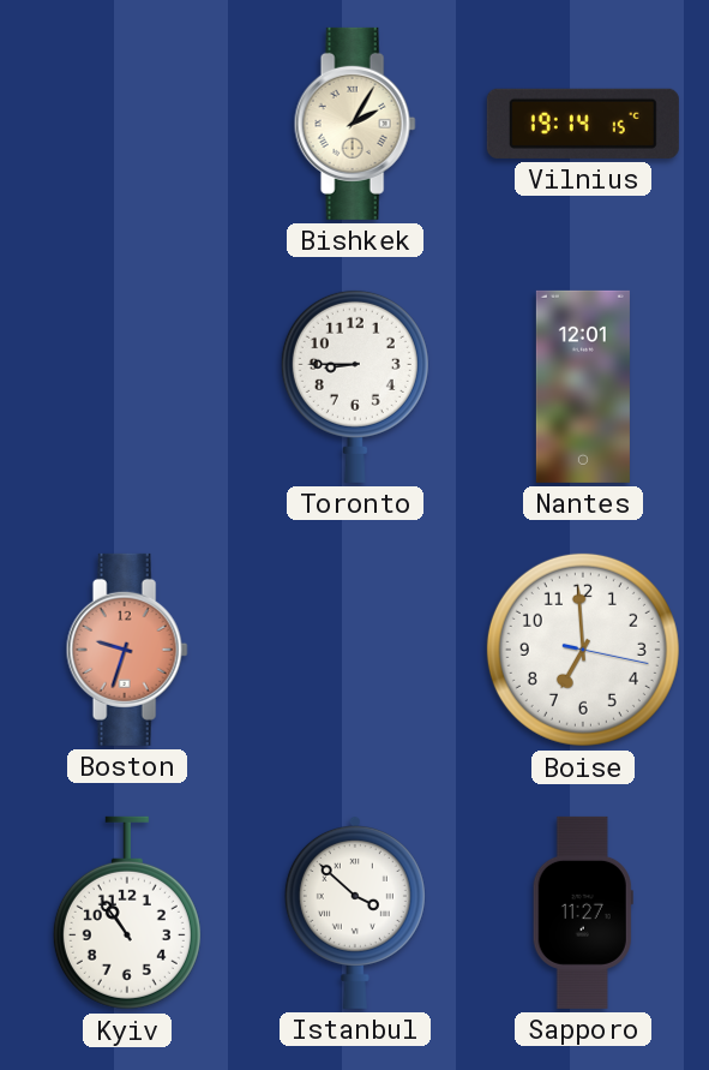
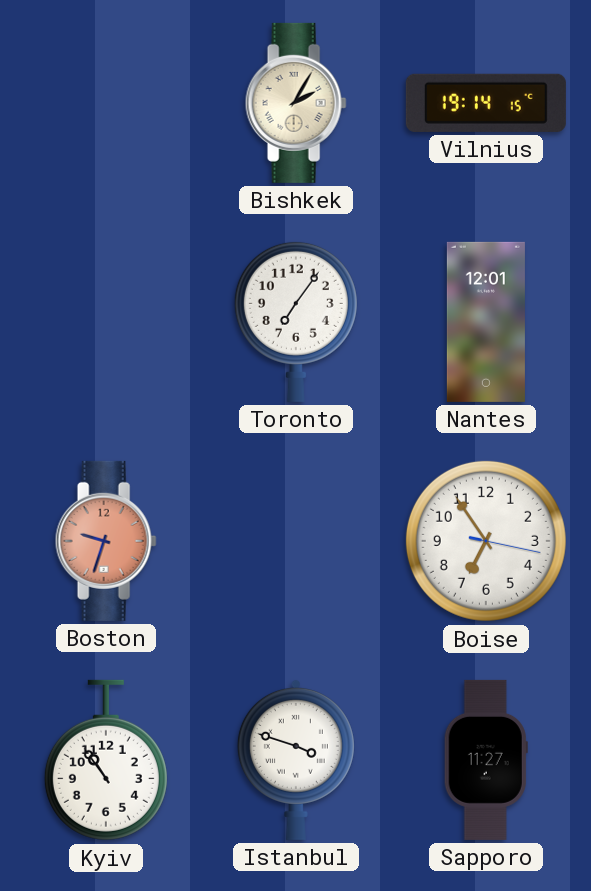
Toronto: 8:45 -> 7:06
Boise: 6:59 -> 6:54
Istanbul: 3:52 -> 3:48
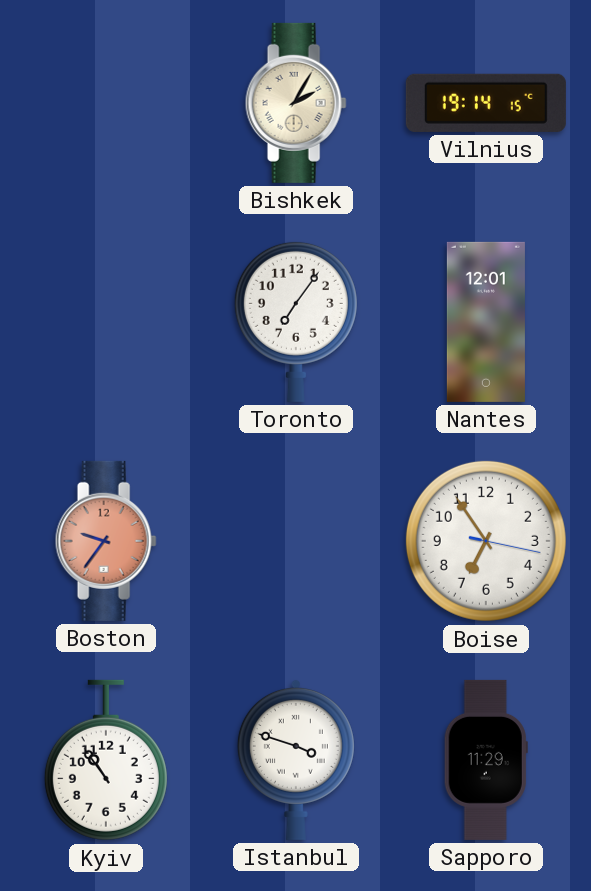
Boston: 9:33 -> 9:36
Sapporo: 11:27 -> 11:29
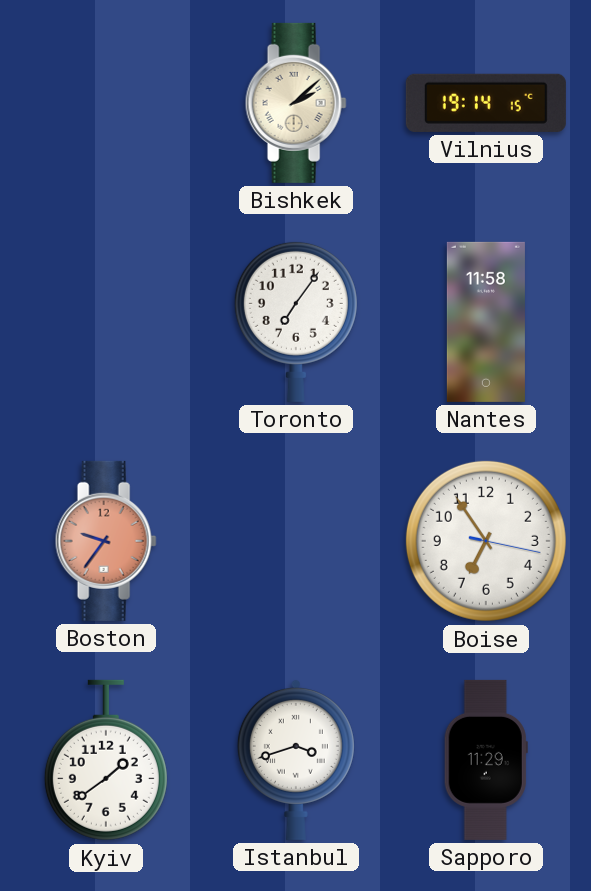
Bishkek: 2:05 -> 2:08
Nantes: 12:01 -> 11:58
Kyiv: 10:54 -> 1:39
Istanbul: 3:48 -> 3:42
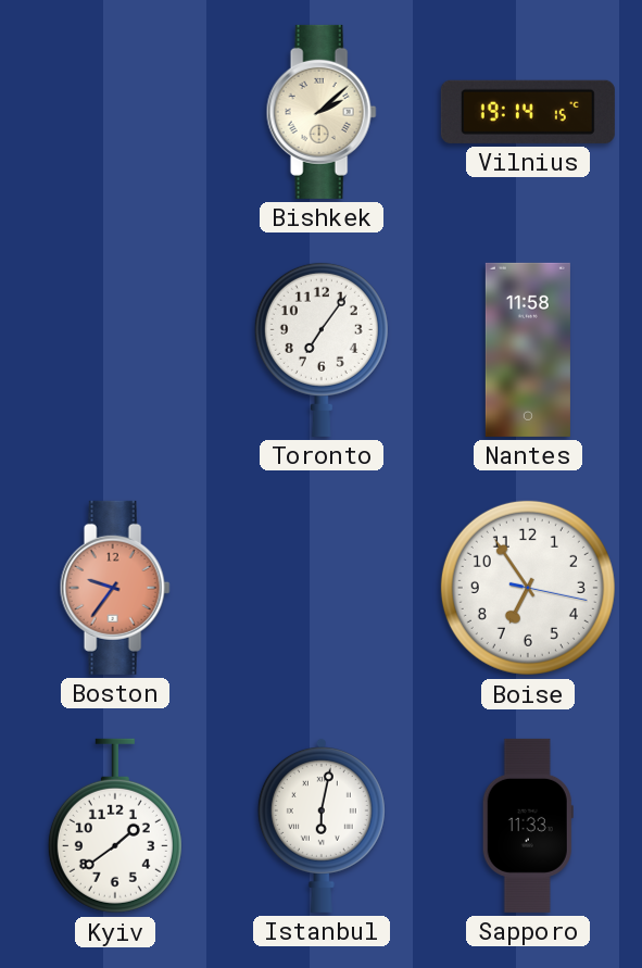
Istanbul: 3:42 -> 6:02
Sapporo: 11:29 -> 11:33
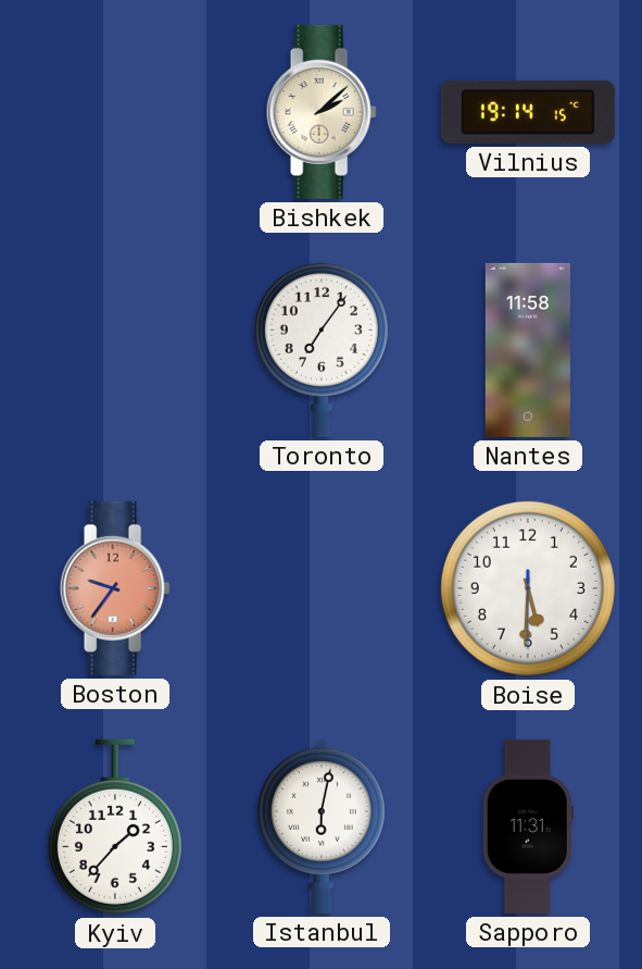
Boise: 6:54 -> 5:30
Kyiv: 1:39 -> 1:37
Sapporo: 11:33 -> 11:31
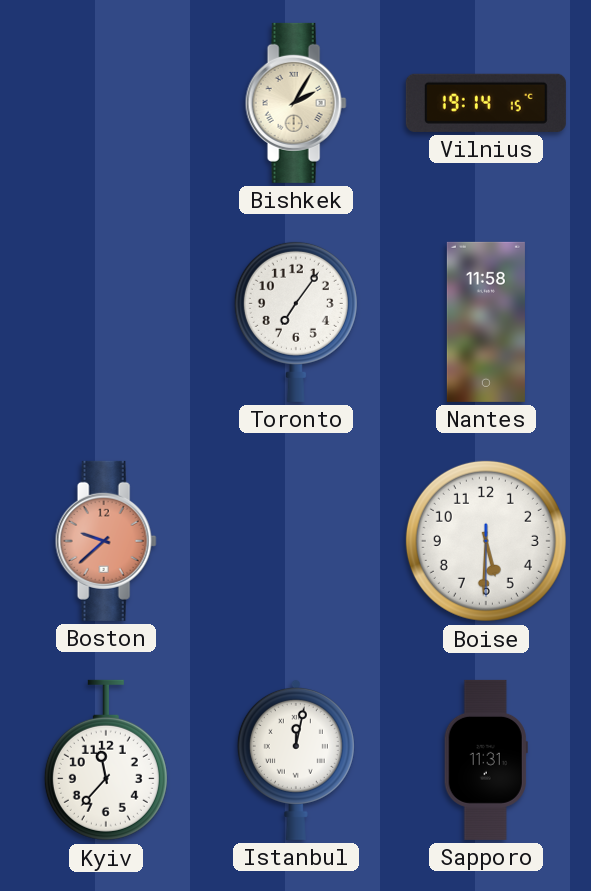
Bishkek: 2:08 -> 2:05
Boston: 9:36 -> 9:38
Kyiv: 1:37 -> 11:37
Istanbul: 6:02 -> 12:02
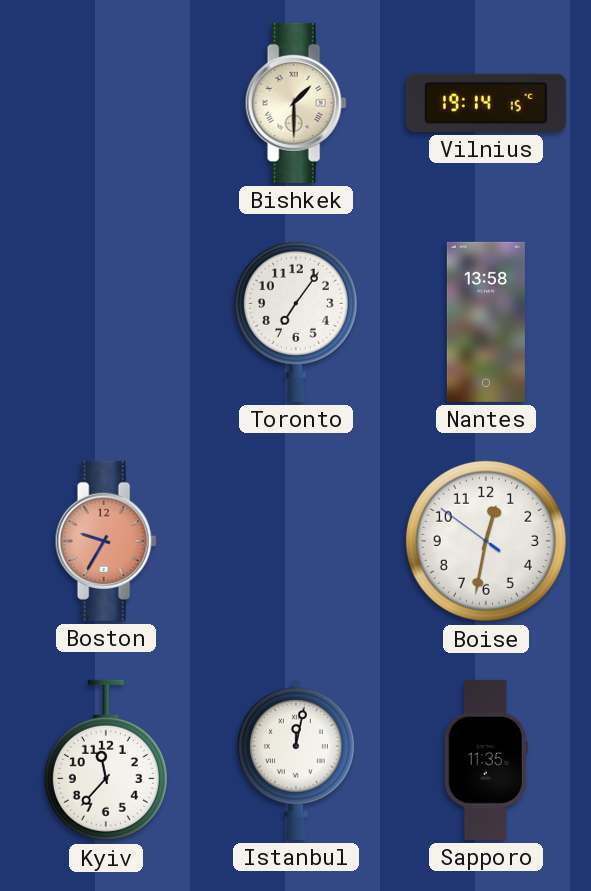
Bishkek: 2:05 -> 1:30
Nantes: 11:58 -> 13:58
Boston: 9:38 -> 9:35
Boise: 5:30 -> 12:31
Sapporo: 11:31 -> 11:35
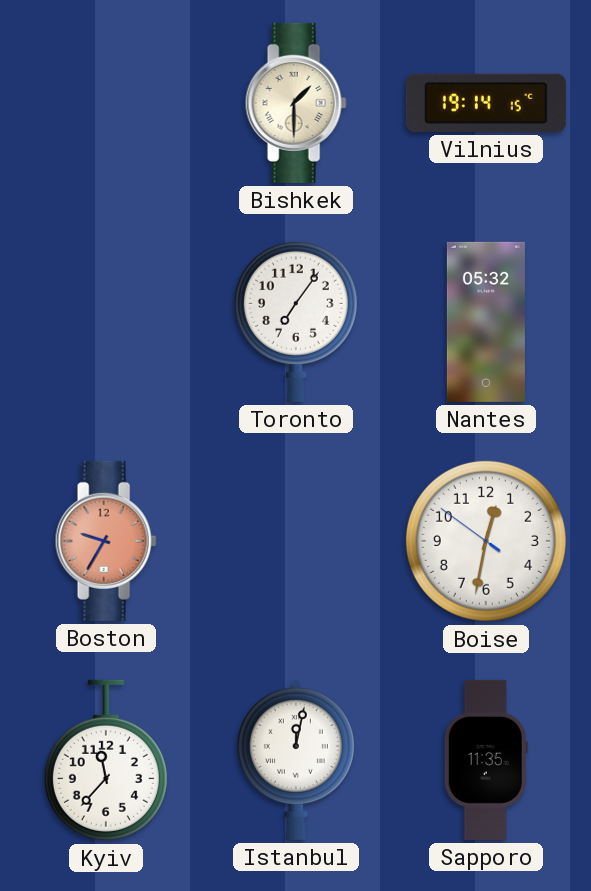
Nantes: 13:58 -> 05:32
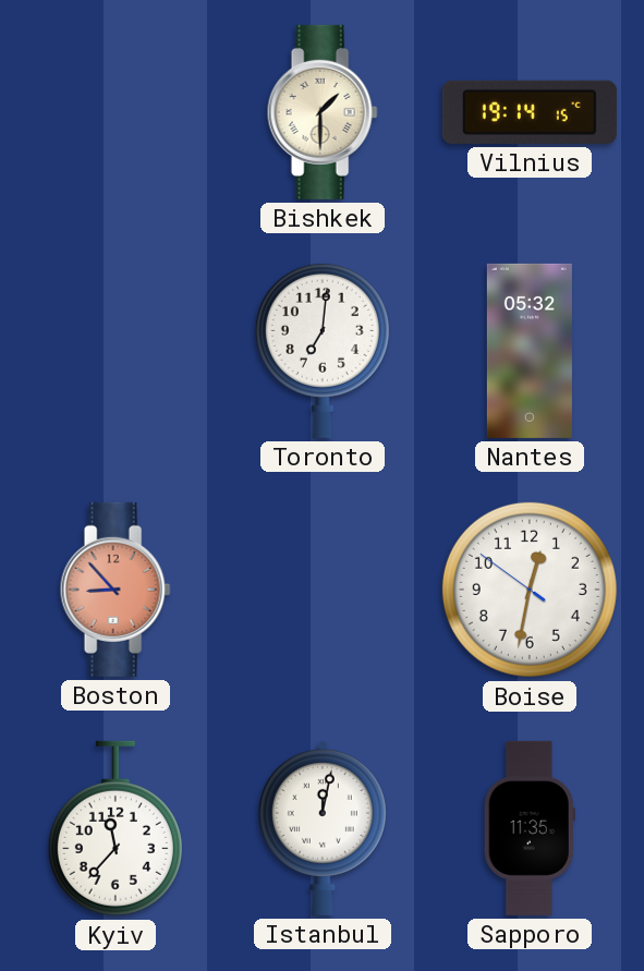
Toronto: 7:06 -> 7:01
Boston: 9:35 -> 8:53
